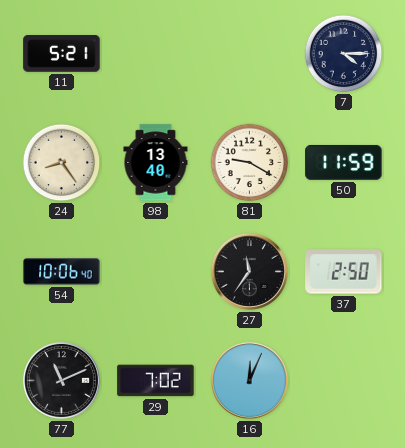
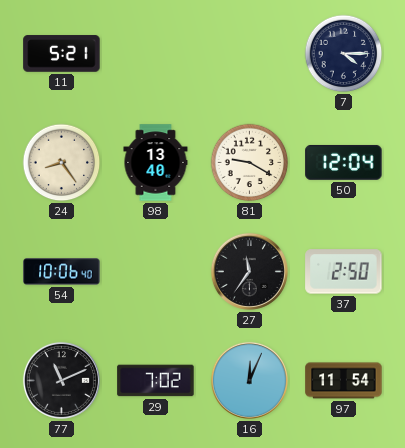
50: 11:59 -> 12:04
97: none -> 11:54
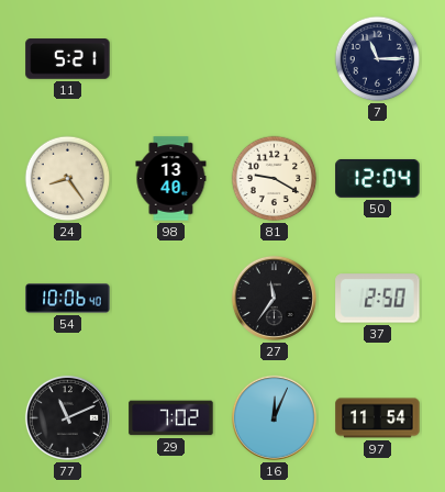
7: 4:15 -> 11:15
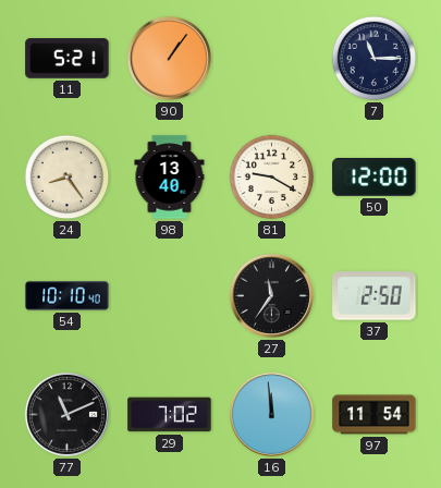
90: none -> 1:06
50: 12:04 -> 12:00
54: 10:06 -> 10:10
16: 12:04 -> 11:59
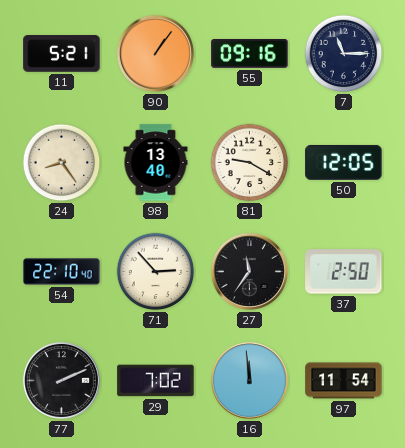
55: none -> 09:16
50: 12:00 -> 12:05
54: 10:10 -> 22:10
71: none -> 2:53
77: 11:11 -> 2:11
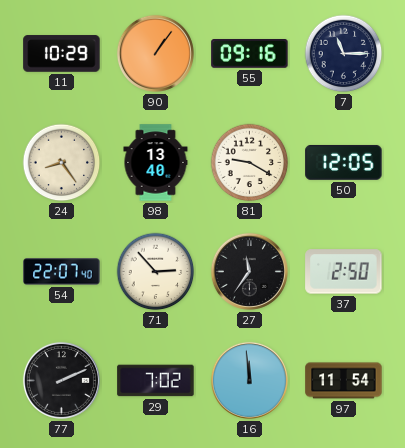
11: 5:21 -> 10:29
54: 22:10 -> 22:07
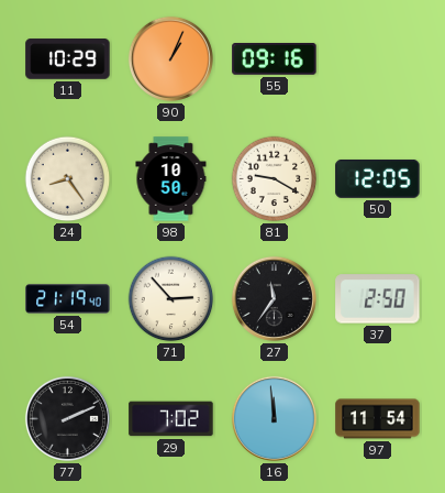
90: 1:06 -> 1:04
7: 11:15 -> none
98: 13:40 -> 10:50
54: 22:07 -> 21:19
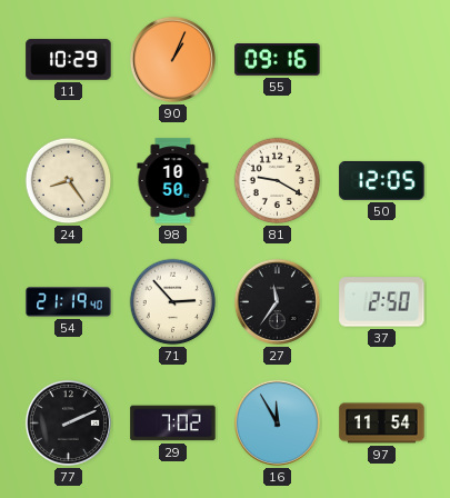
16: 11:59 -> 11:55
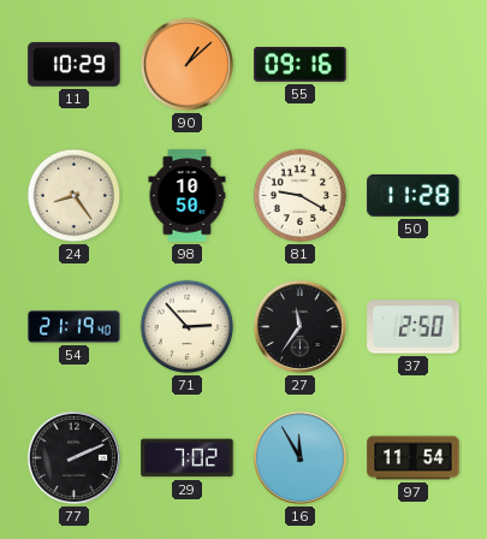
90: 1:04 -> 1:08
50: 12:05 -> 11:28
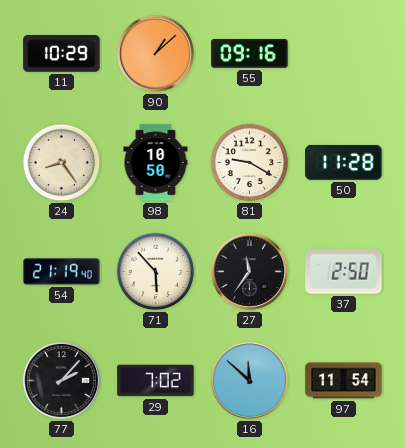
71: 2:53 -> 5:53
77: 2:11 -> 2:07
16: 11:55 -> 11:52
